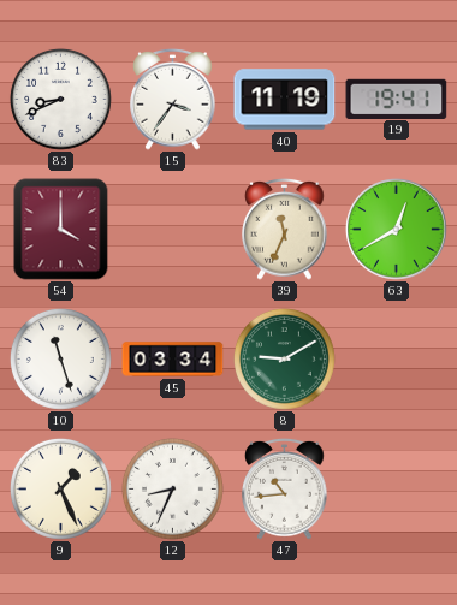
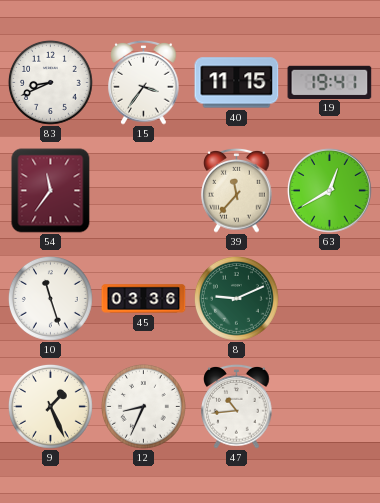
40: 11:19 -> 11:15
54: 4:00 -> 11:36
39: 11:34 -> 11:37
45: 03:34 -> 03:36
8: 9:10 -> 9:11
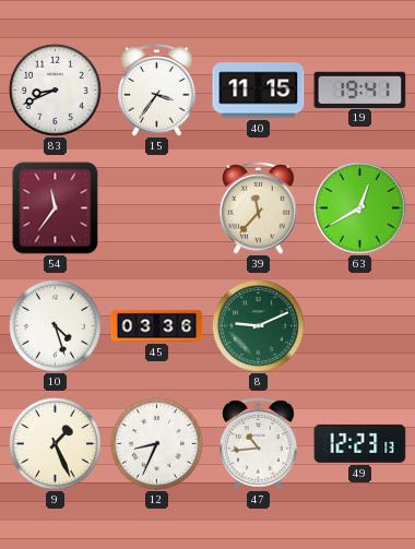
10: 11:27 -> 4:27
49: none -> 12:23
